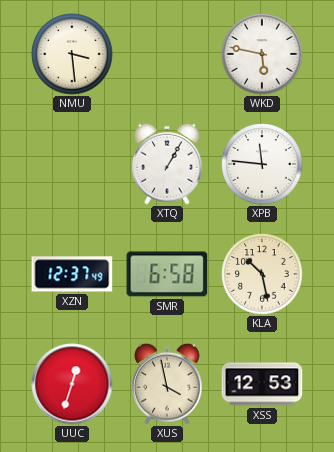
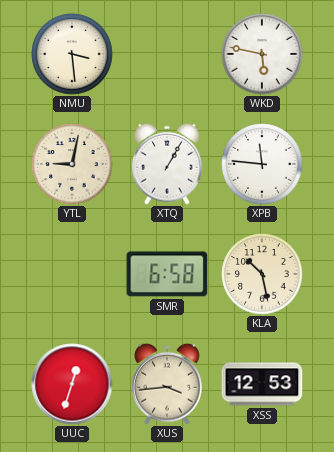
YTL: none -> 9:02
XZN: 12:37 -> none
XUS: 3:58 -> 3:44
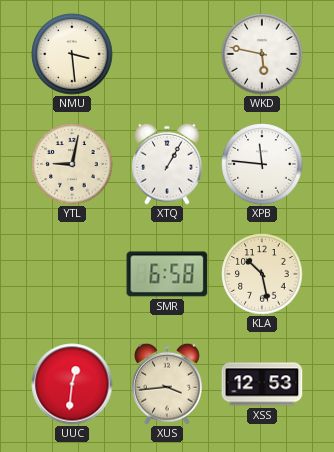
UUC: 12:33 -> 12:31
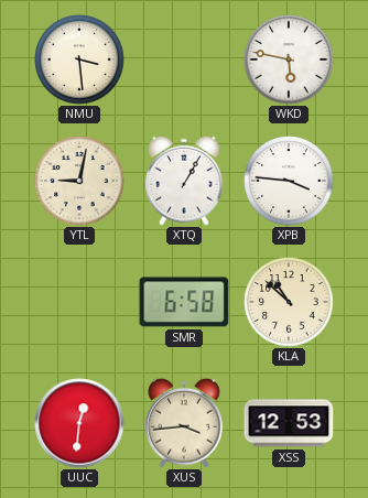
XPB: 11:46 -> 3:46
KLA: 10:28 -> 10:52
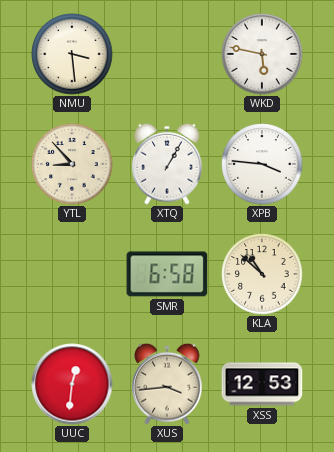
YTL: 9:02 -> 8:53
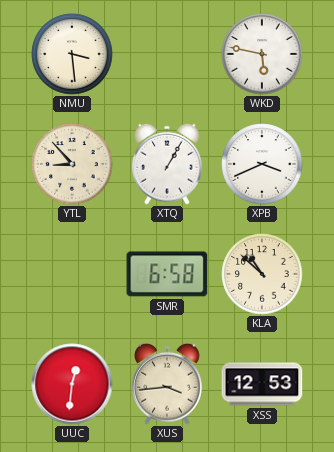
XPB: 3:46 -> 3:41
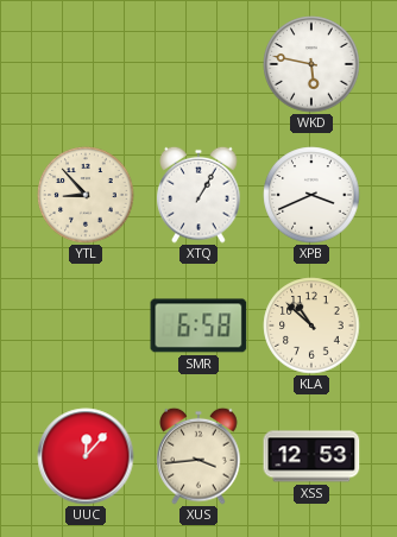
NMU: 3:29 -> none
UUC: 12:31 -> 12:07
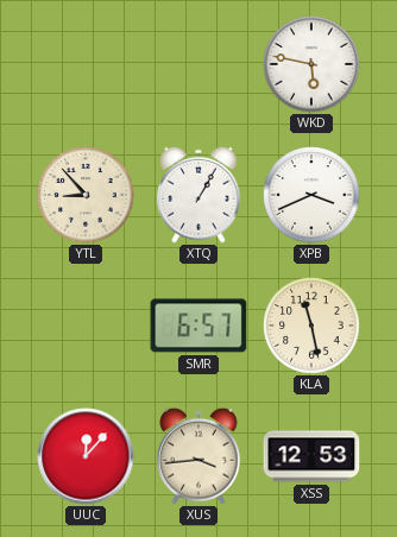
SMR: 6:58 -> 6:57
KLA: 10:52 -> 11:28
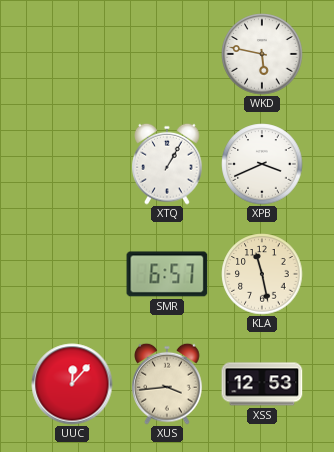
YTL: 8:53 -> none
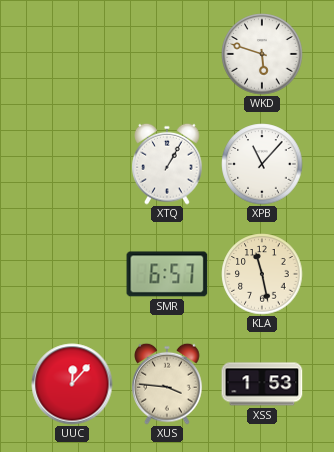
WKD: 5:47 -> 5:48
XPB: 3:41 -> 11:07
XUS: 3:44 -> 3:46
XSS: 12:53 -> 1:53
